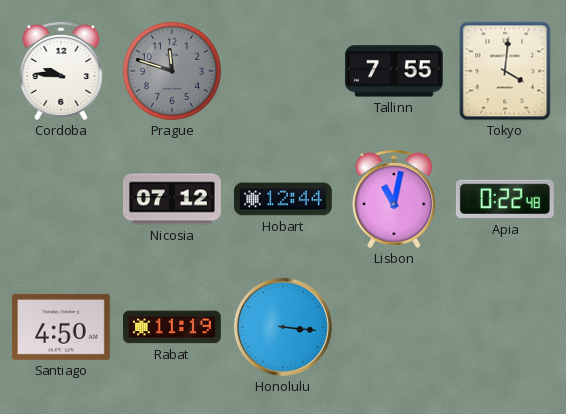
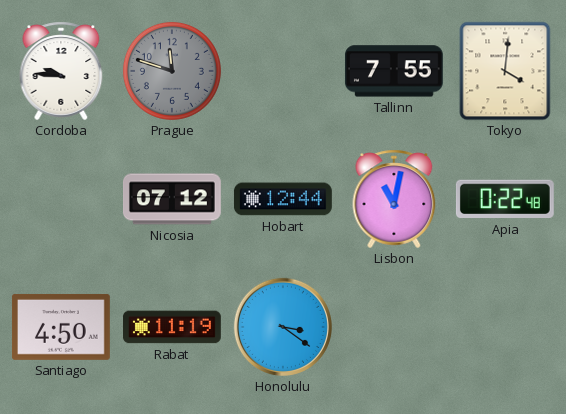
Honolulu: 3:16 -> 3:21
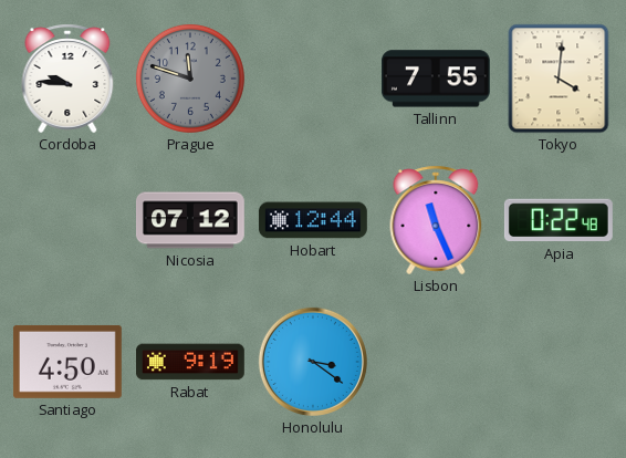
Lisbon: 11:02 -> 11:26
Rabat: 11:19 -> 9:19
